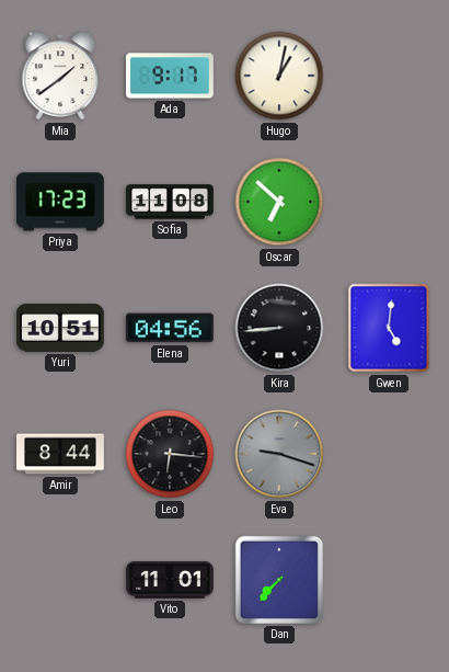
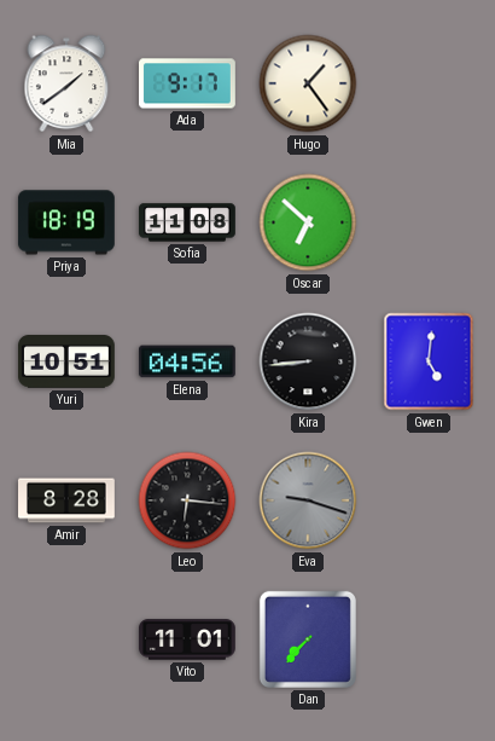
Hugo: 1:02 -> 1:24
Priya: 17:23 -> 18:19
Amir: 8:44 -> 8:28
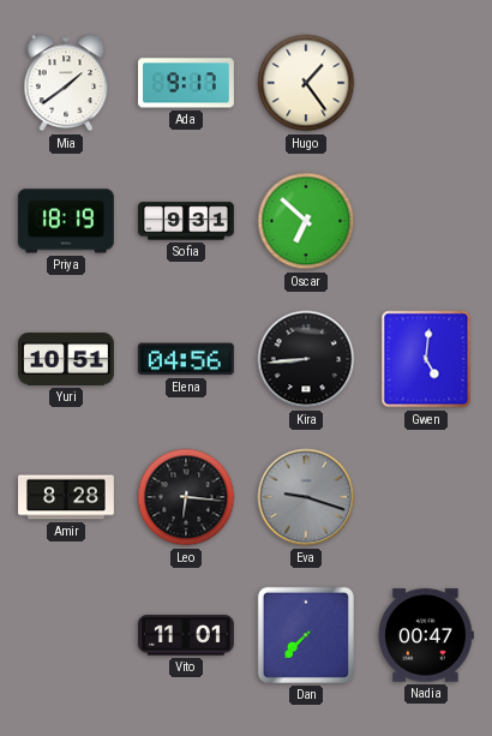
Sofia: 11:08 -> 9:31
Nadia: none -> 00:47
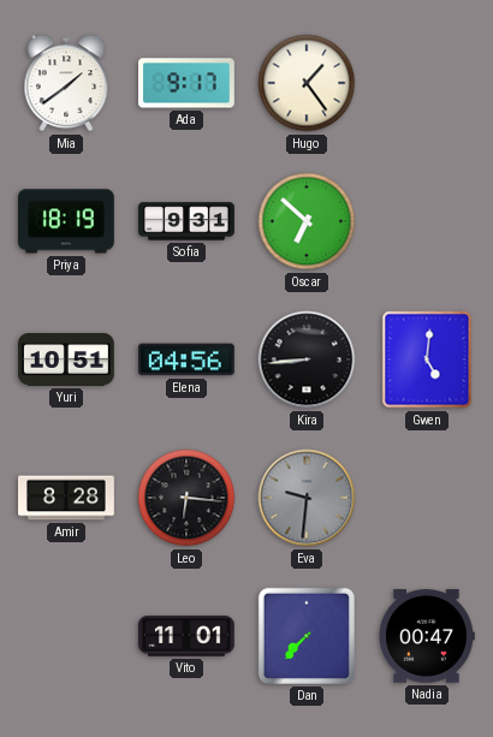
Eva: 9:18 -> 9:31
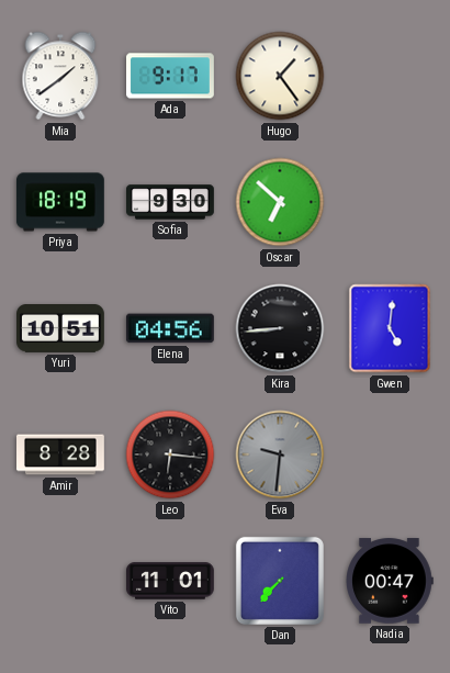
Sofia: 9:31 -> 9:30
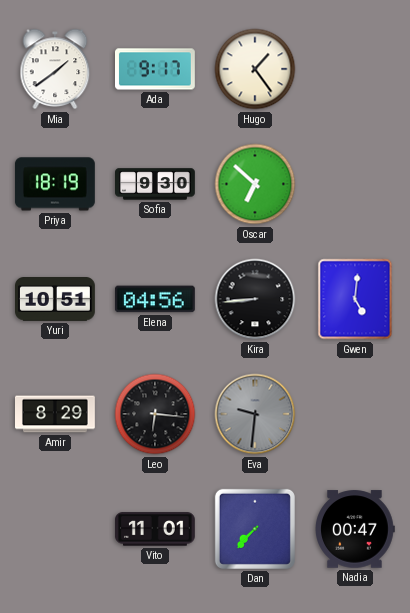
Amir: 8:28 -> 8:29
